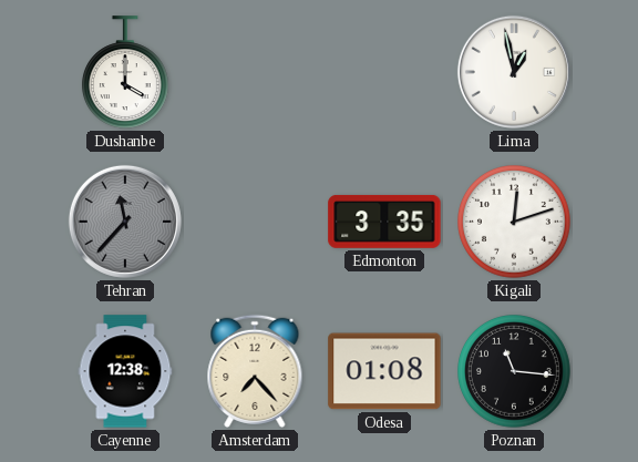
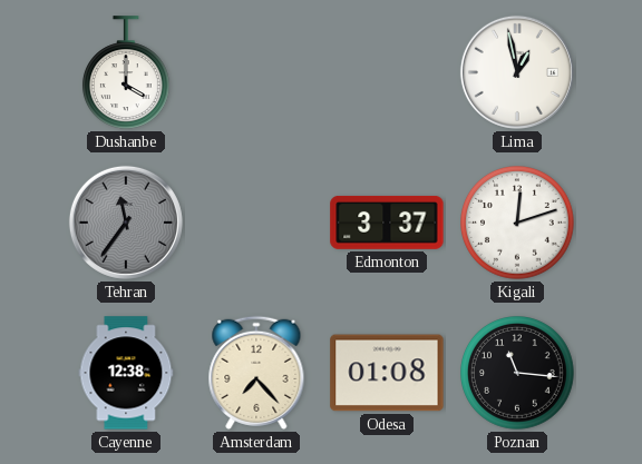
Tehran: 11:37 -> 11:36
Edmonton: 3:35 -> 3:37
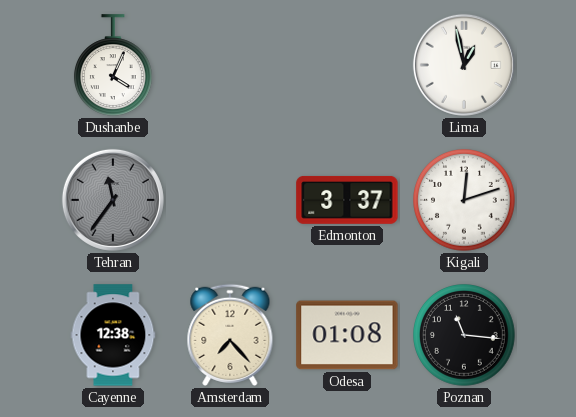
Dushanbe: 4:00 -> 4:04
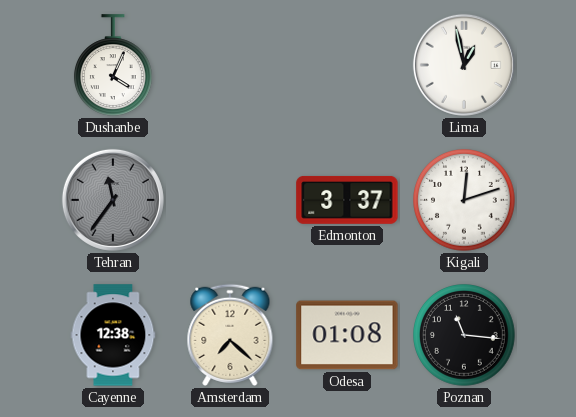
Amsterdam: 7:23 -> 7:22
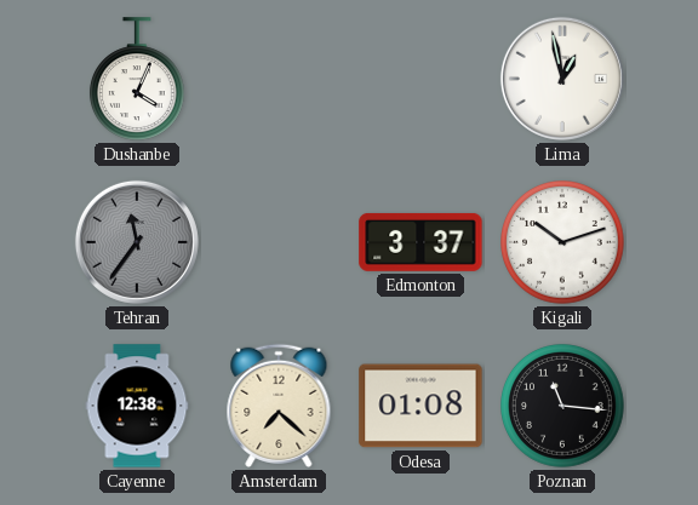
Kigali: 12:12 -> 10:12
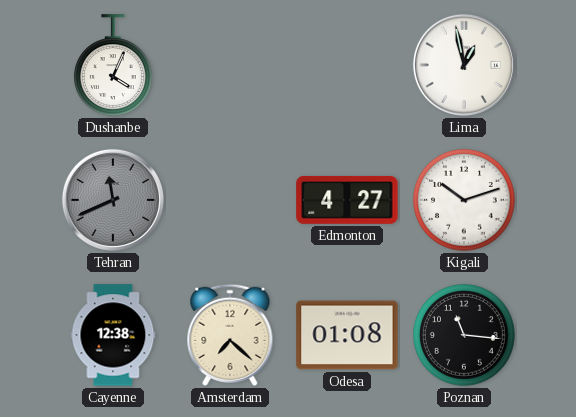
Tehran: 11:36 -> 11:41
Edmonton: 3:37 -> 4:27
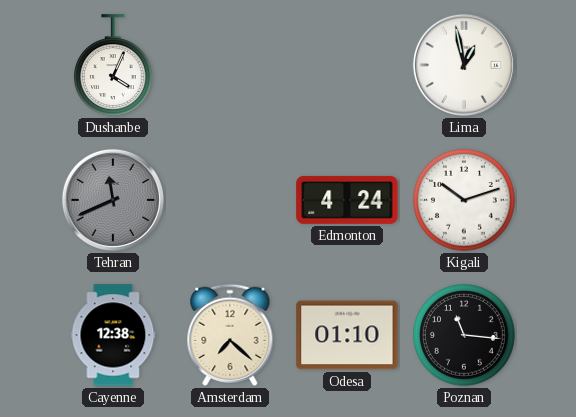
Edmonton: 4:27 -> 4:24
Odesa: 01:08 -> 01:10
